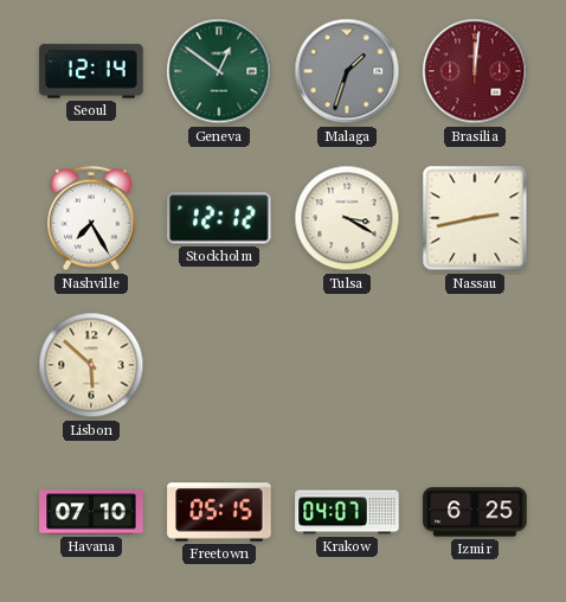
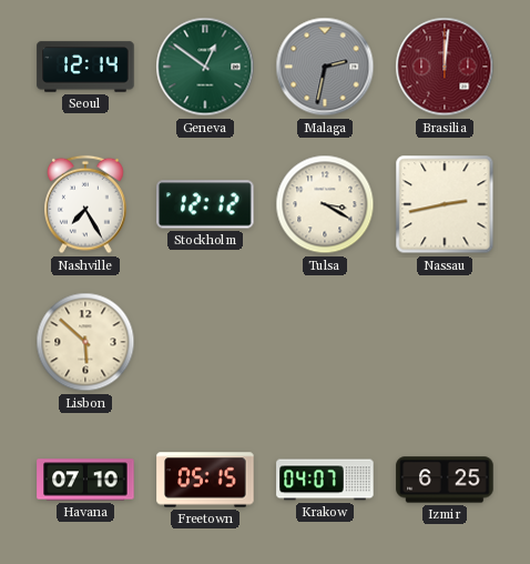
Malaga: 1:33 -> 2:32
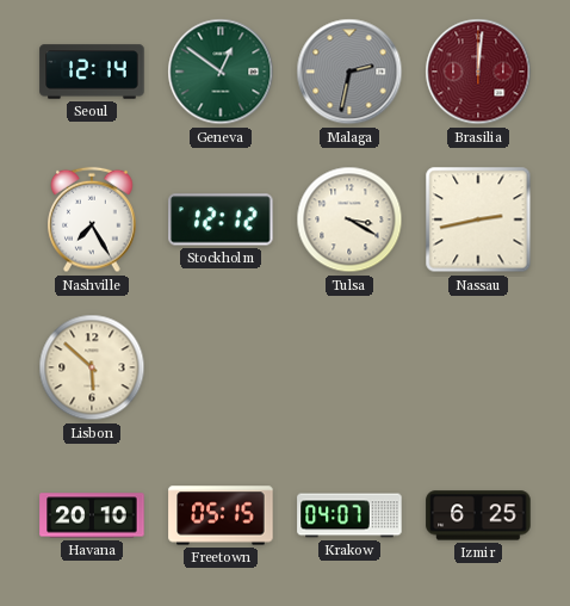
Havana: 07:10 -> 20:10
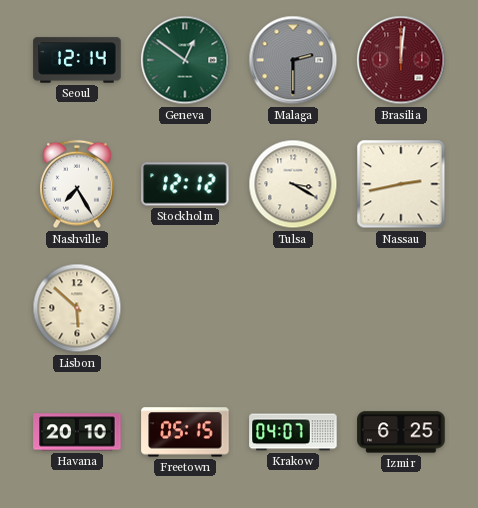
Malaga: 2:32 -> 2:30
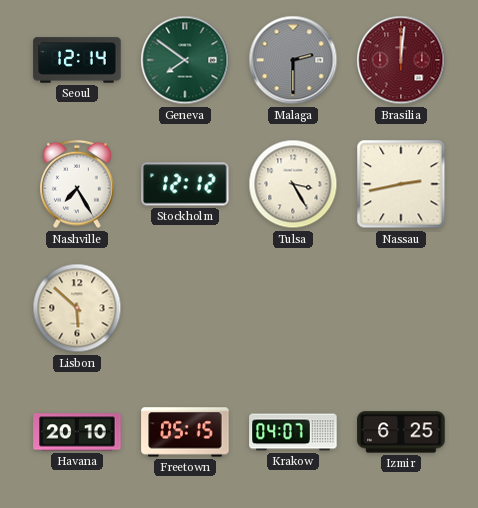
Geneva: 12:51 -> 7:51
Tulsa: 3:20 -> 3:25
